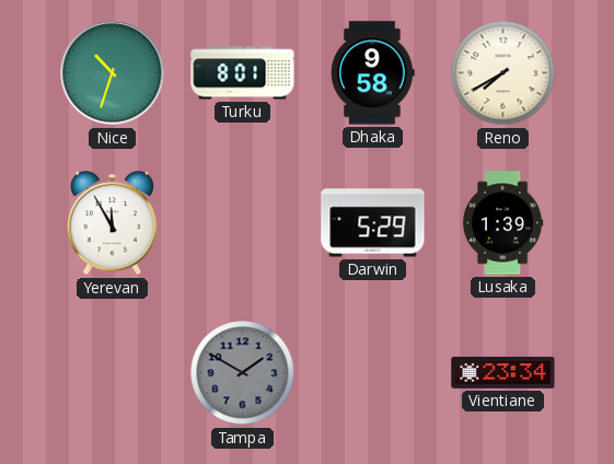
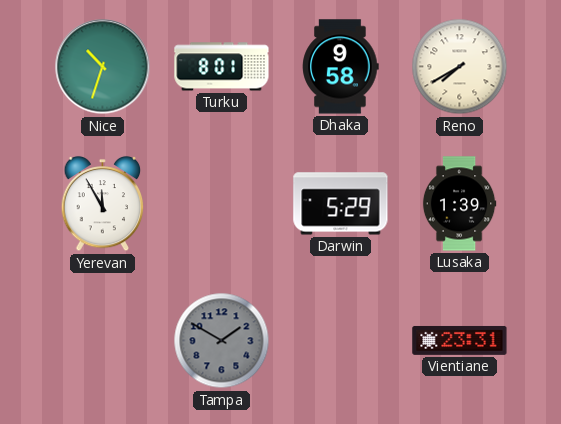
Vientiane: 23:34 -> 23:31
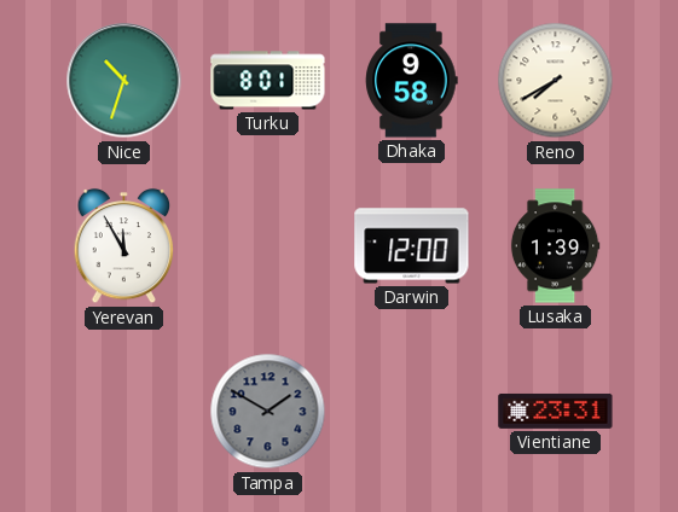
Darwin: 5:29 -> 12:00
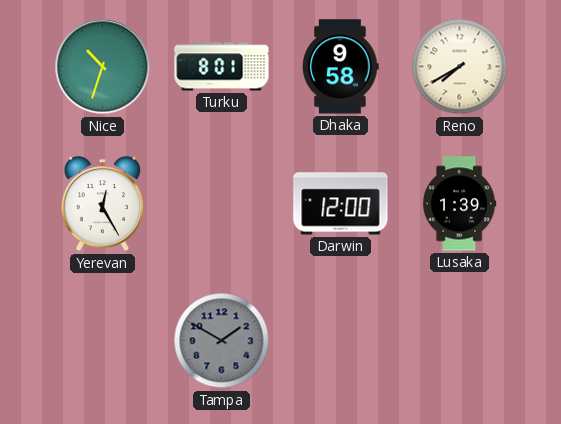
Yerevan: 11:55 -> 12:25
Vientiane: 23:31 -> none
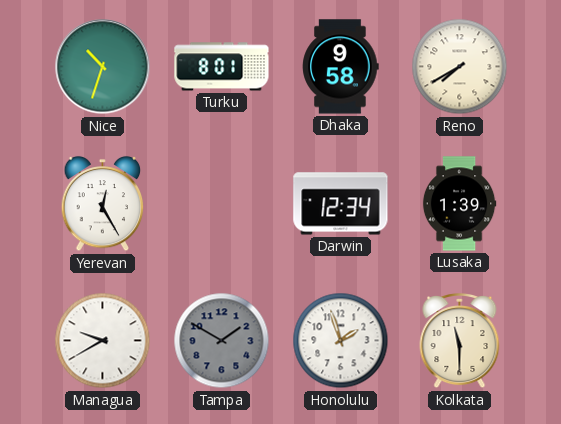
Darwin: 12:00 -> 12:34
Managua: none -> 9:40
Honolulu: none -> 1:57
Kolkata: none -> 11:30
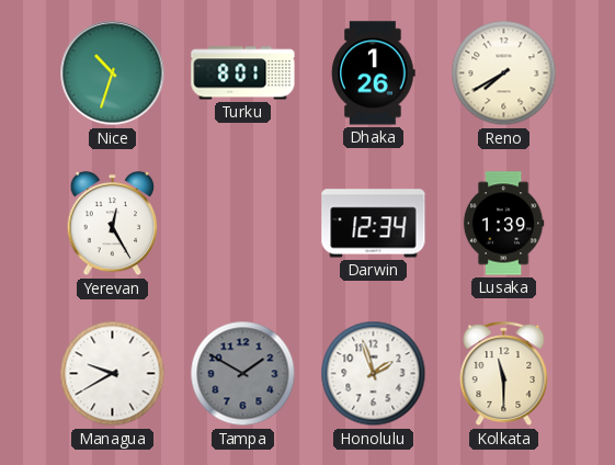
Dhaka: 9:58 -> 1:26
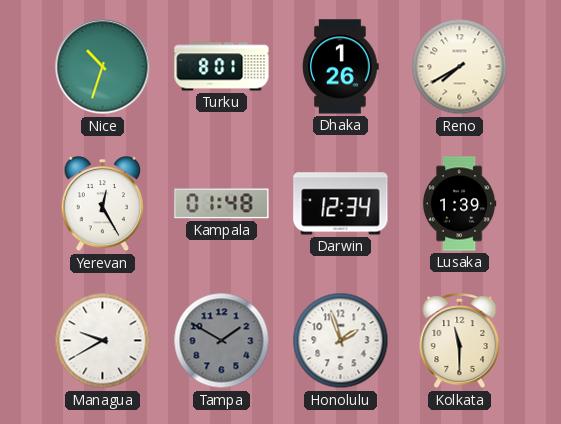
Kampala: none -> 01:48
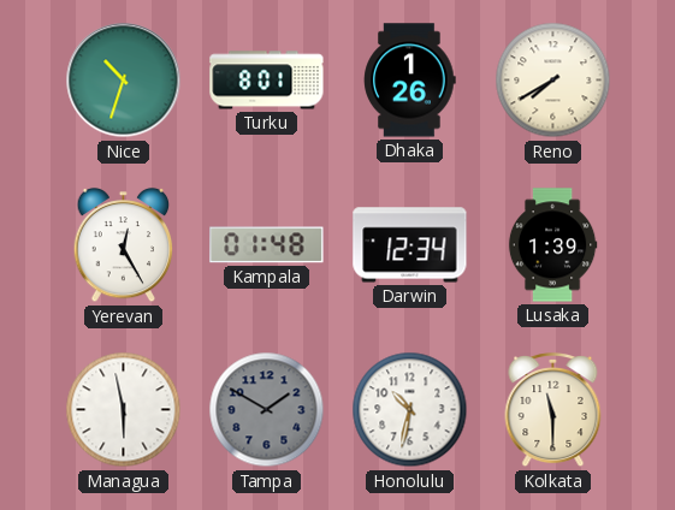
Managua: 9:40 -> 5:58
Honolulu: 1:57 -> 10:32
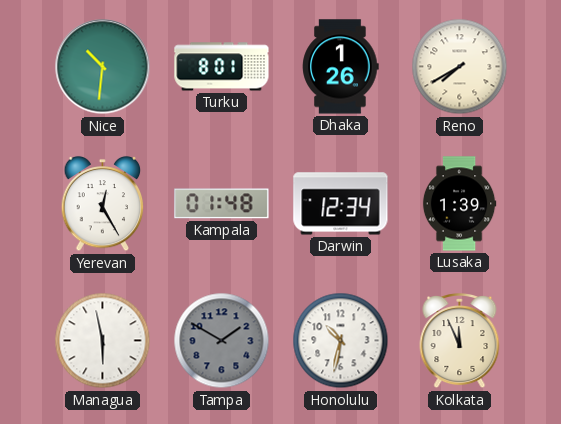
Nice: 10:33 -> 10:31
Kolkata: 11:30 -> 11:56
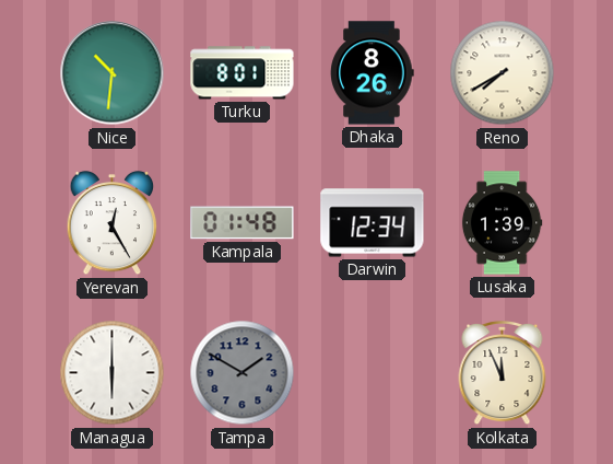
Dhaka: 1:26 -> 8:26
Managua: 5:58 -> 6:00
Honolulu: 10:32 -> none
